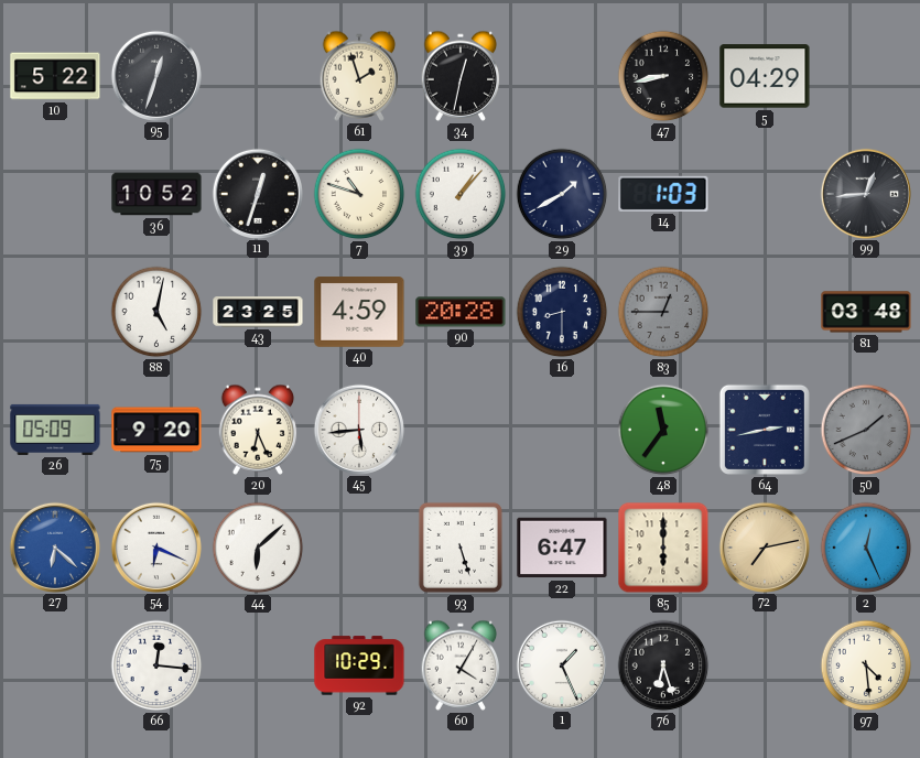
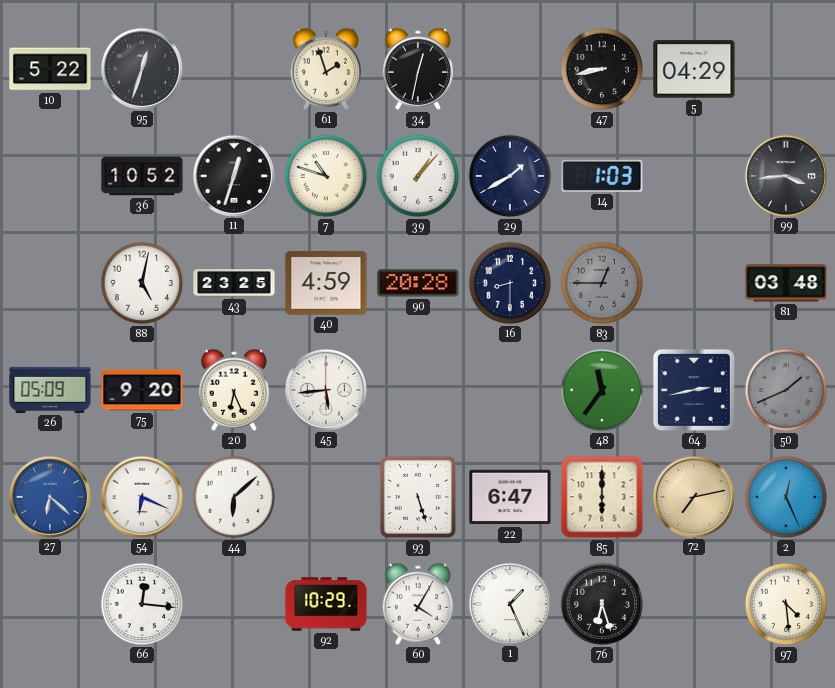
99: 12:44 -> 3:44
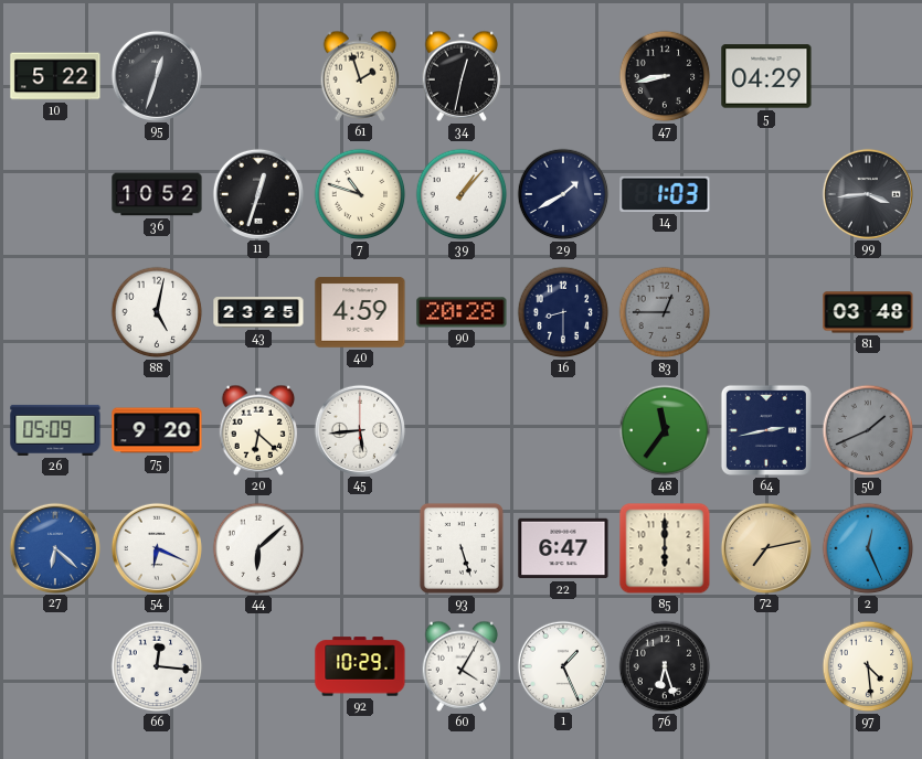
20: 6:26 -> 6:22
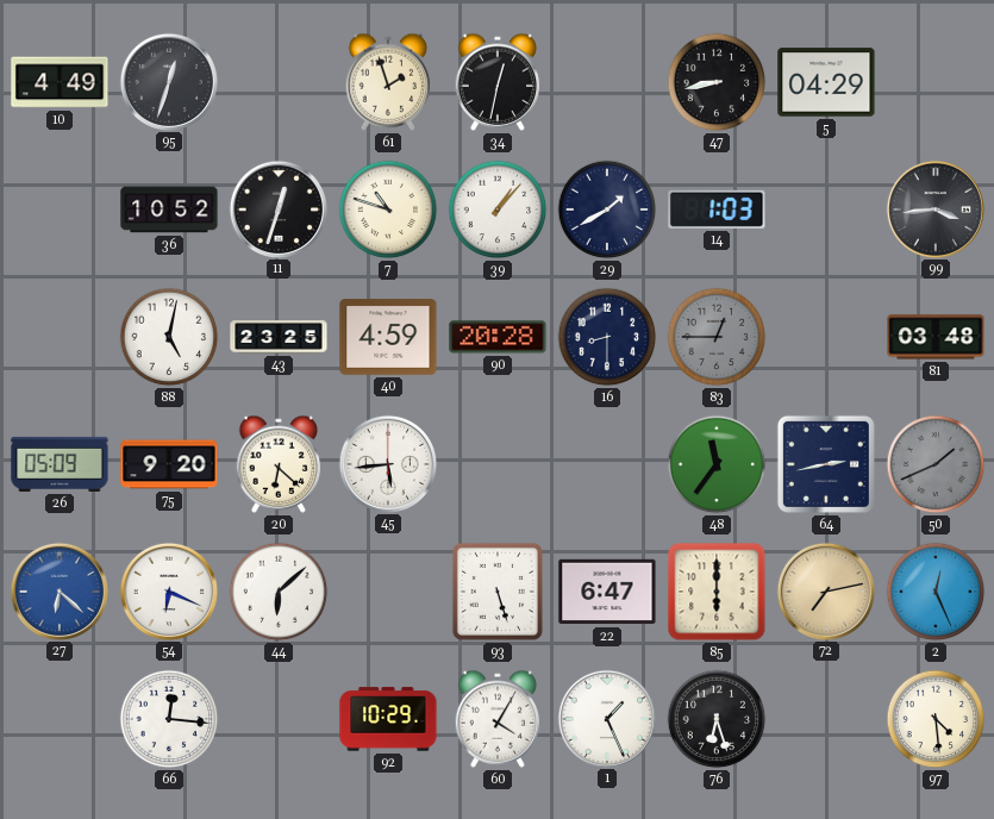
10: 5:22 -> 4:49
